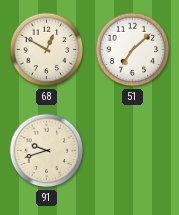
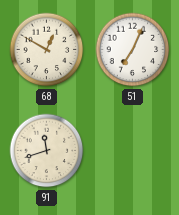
51: 7:08 -> 7:04
91: 9:42 -> 11:42
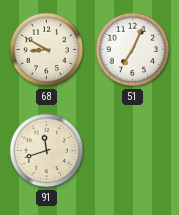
68: 12:50 -> 8:50
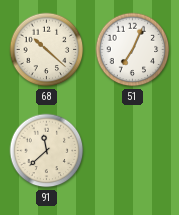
68: 8:50 -> 10:22
91: 11:42 -> 11:38
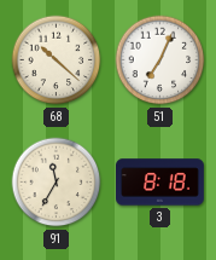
91: 11:38 -> 11:35
3: none -> 8:18
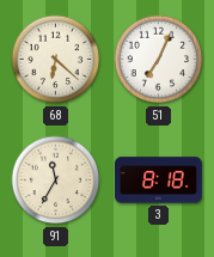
68: 10:22 -> 6:22
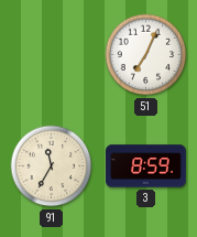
68: 6:22 -> none
3: 8:18 -> 8:59
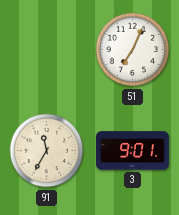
3: 8:59 -> 9:01
